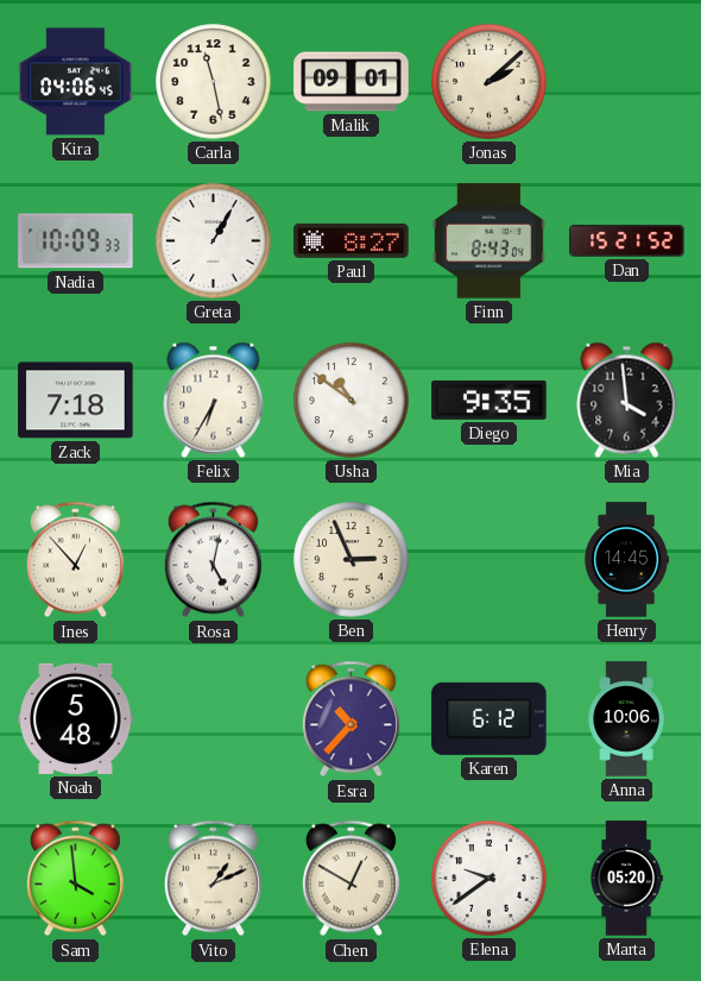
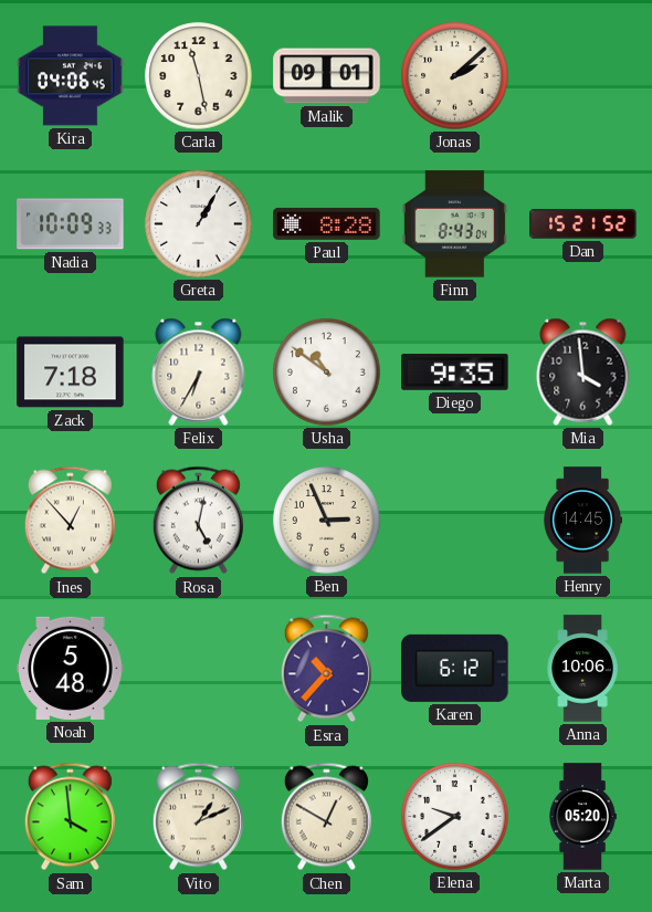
Paul: 8:27 -> 8:28
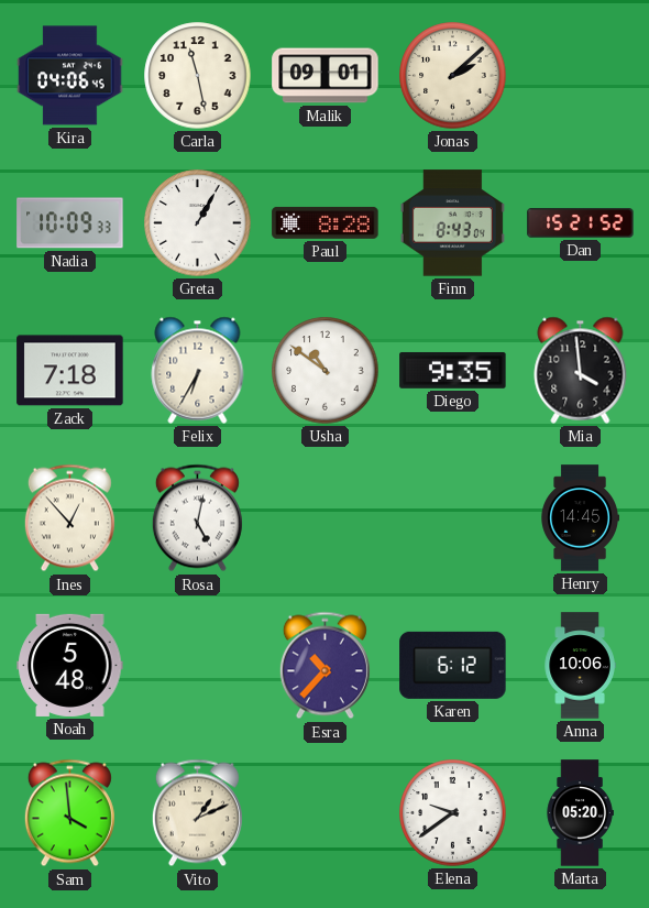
Ben: 2:56 -> none
Chen: 12:50 -> none
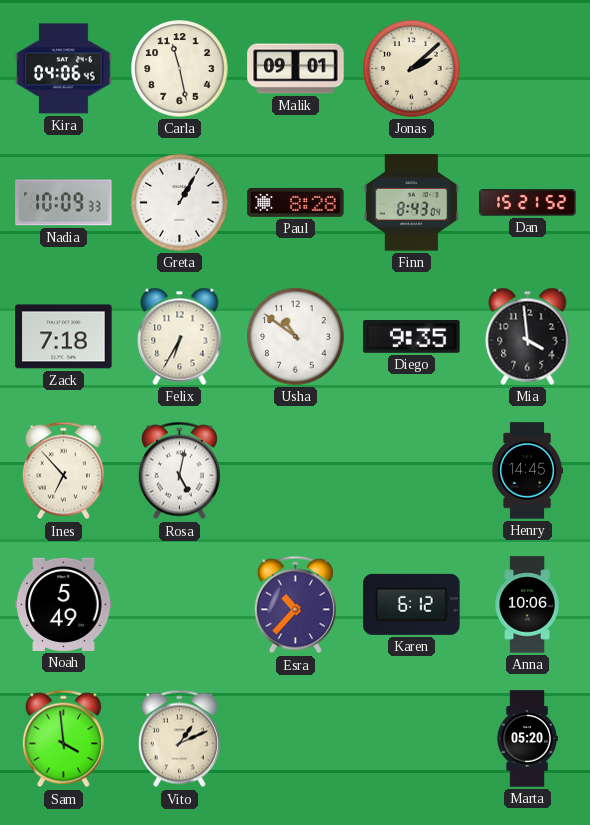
Ines: 12:53 -> 6:53
Noah: 5:48 -> 5:49
Elena: 9:39 -> none
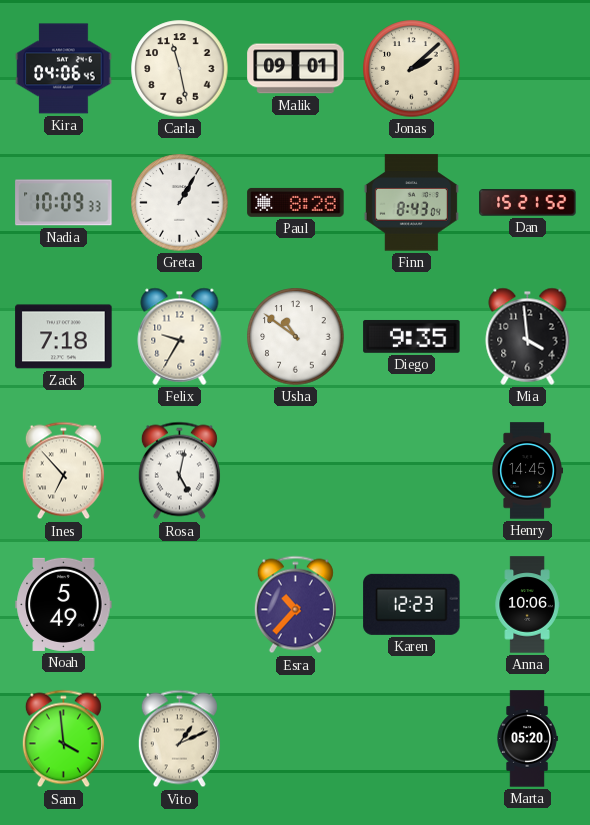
Felix: 6:35 -> 9:35
Karen: 6:12 -> 12:23
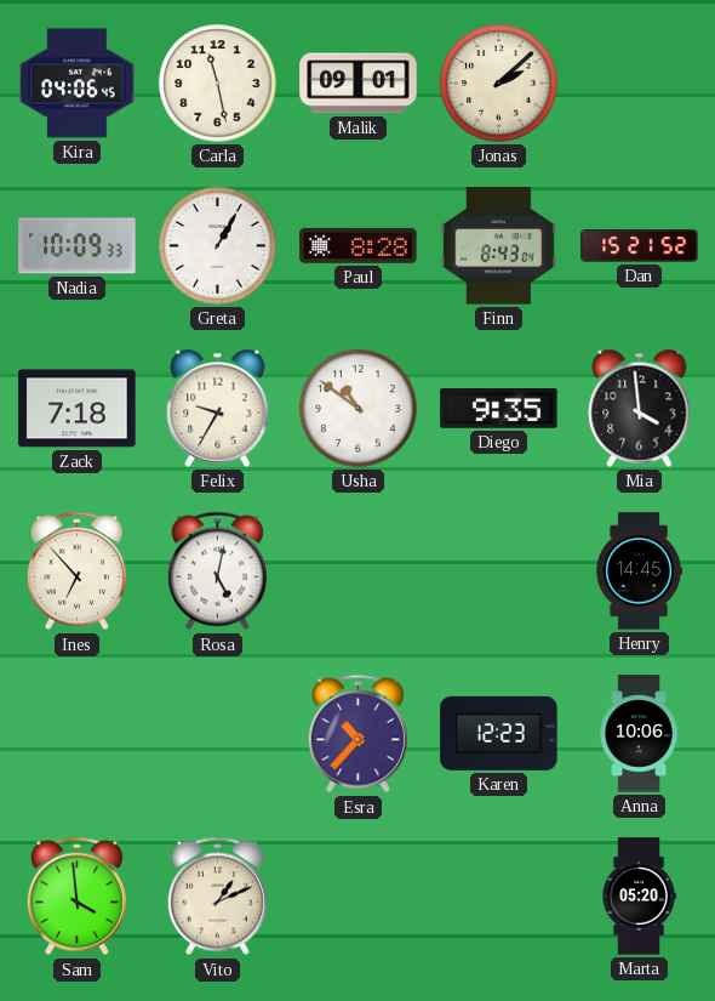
Noah: 5:49 -> none
